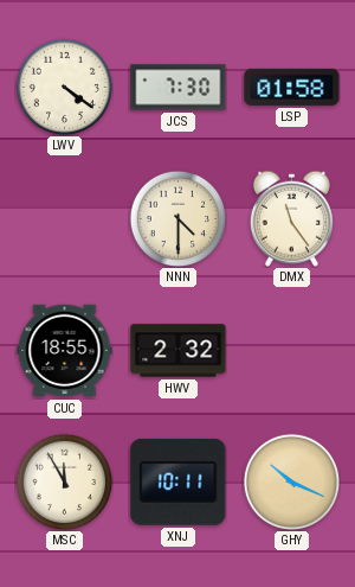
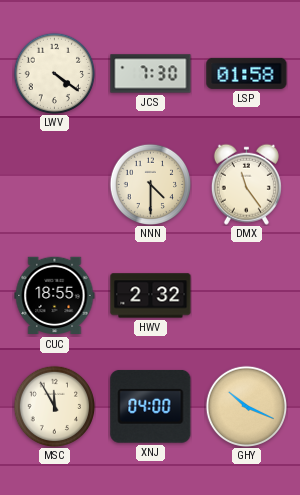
XNJ: 10:11 -> 04:00
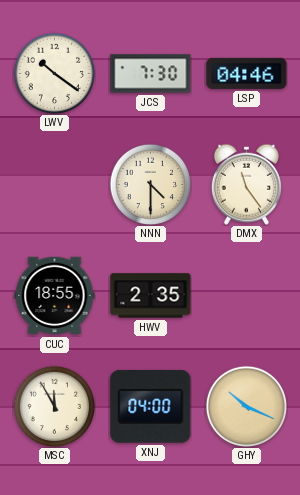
LWV: 4:21 -> 10:21
LSP: 01:58 -> 04:46
HWV: 2:32 -> 2:35
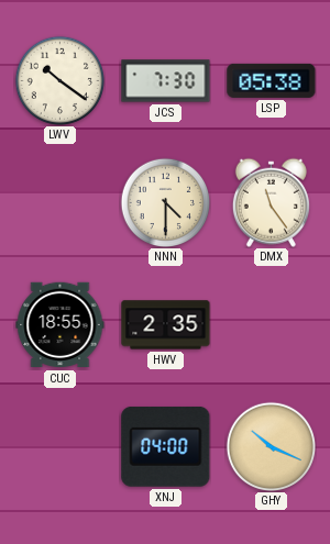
LSP: 04:46 -> 05:38
MSC: 11:55 -> none
